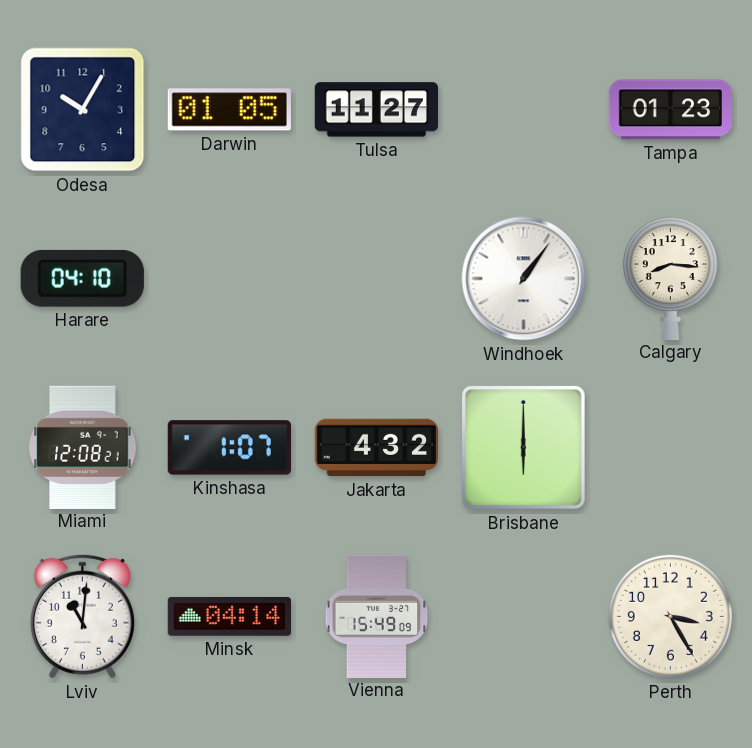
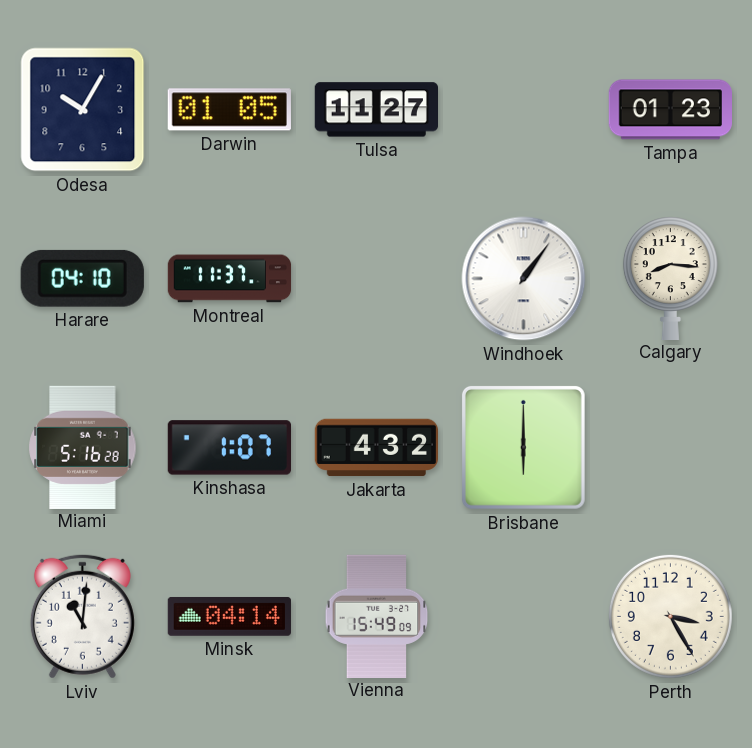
Montreal: none -> 11:37
Miami: 12:08 -> 5:16
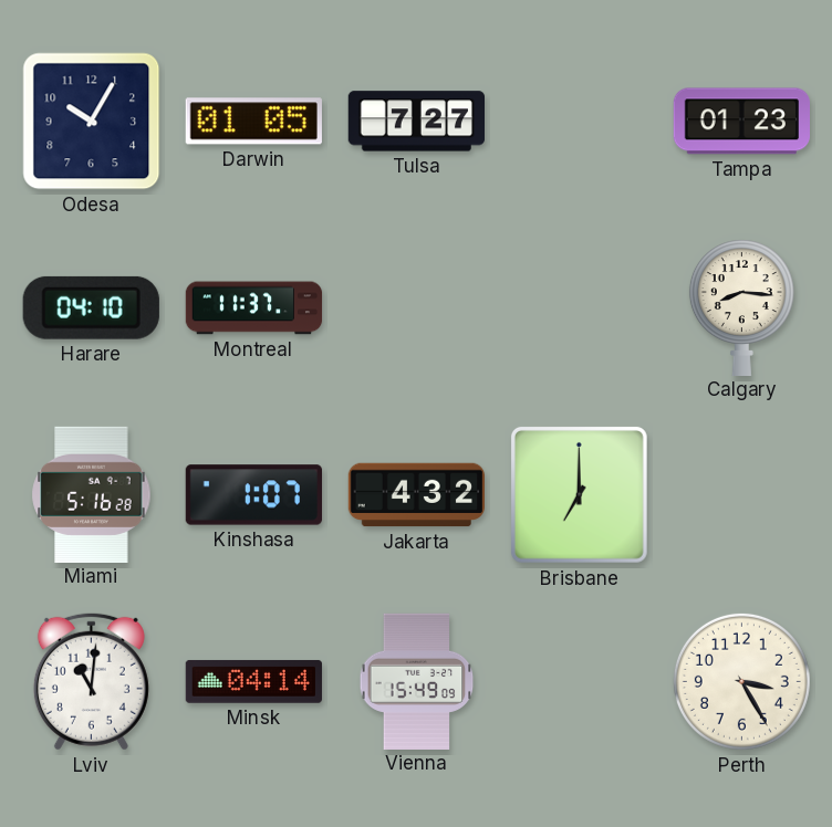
Tulsa: 11:27 -> 7:27
Windhoek: 1:06 -> none
Brisbane: 6:00 -> 7:00
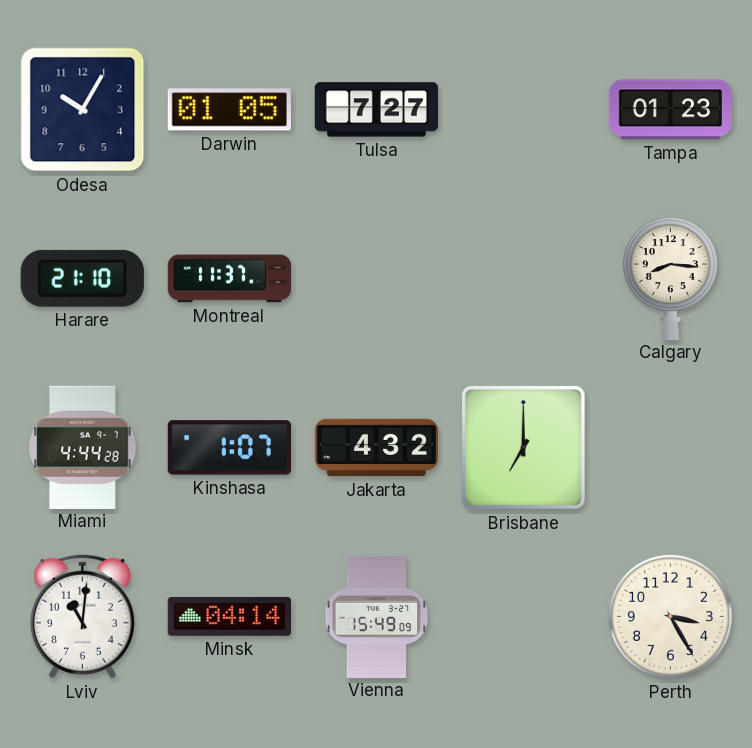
Harare: 04:10 -> 21:10
Miami: 5:16 -> 4:44
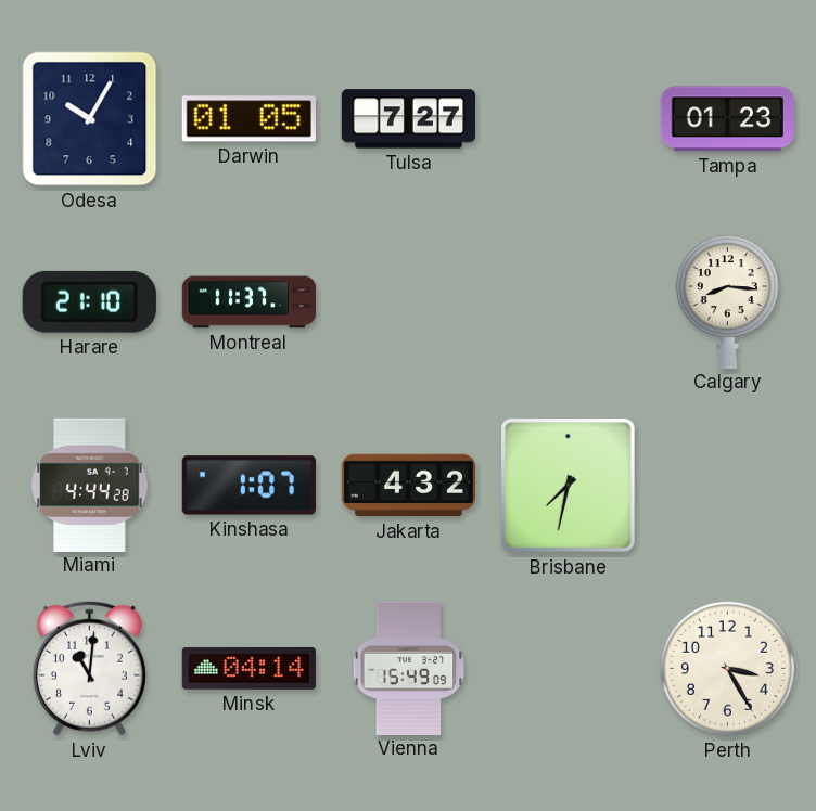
Brisbane: 7:00 -> 7:32
